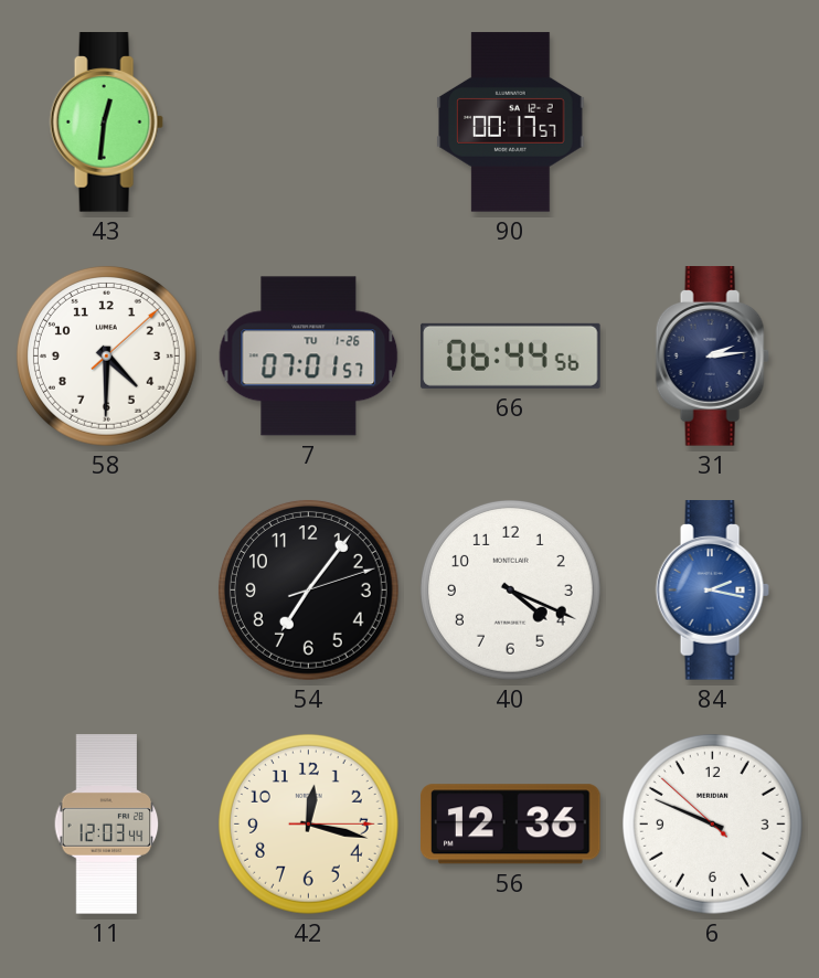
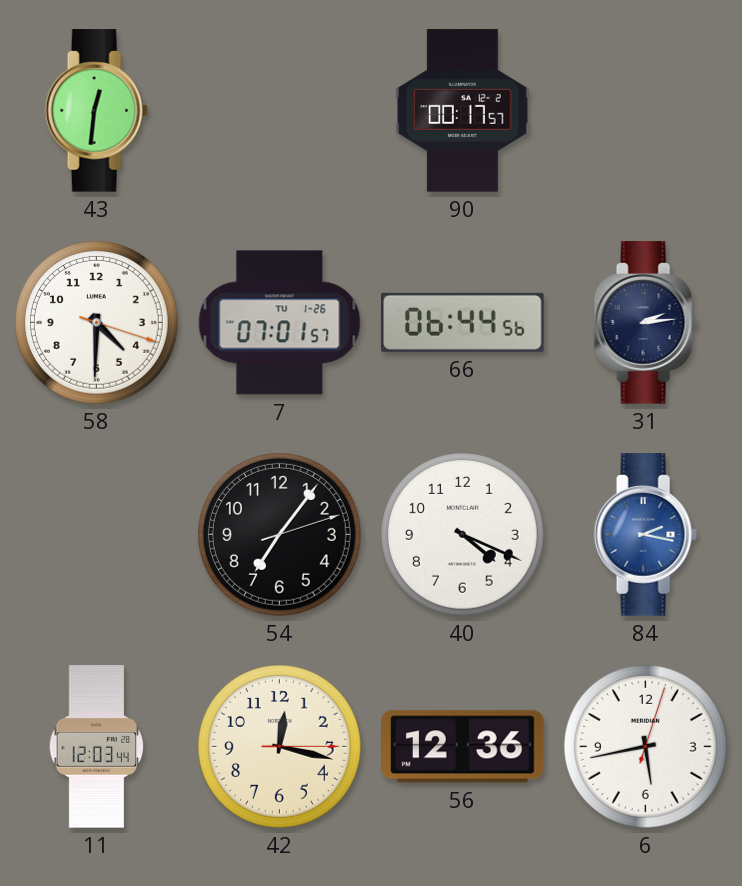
58: 4:30:08 -> 4:30:18
6: 9:48 -> 5:43
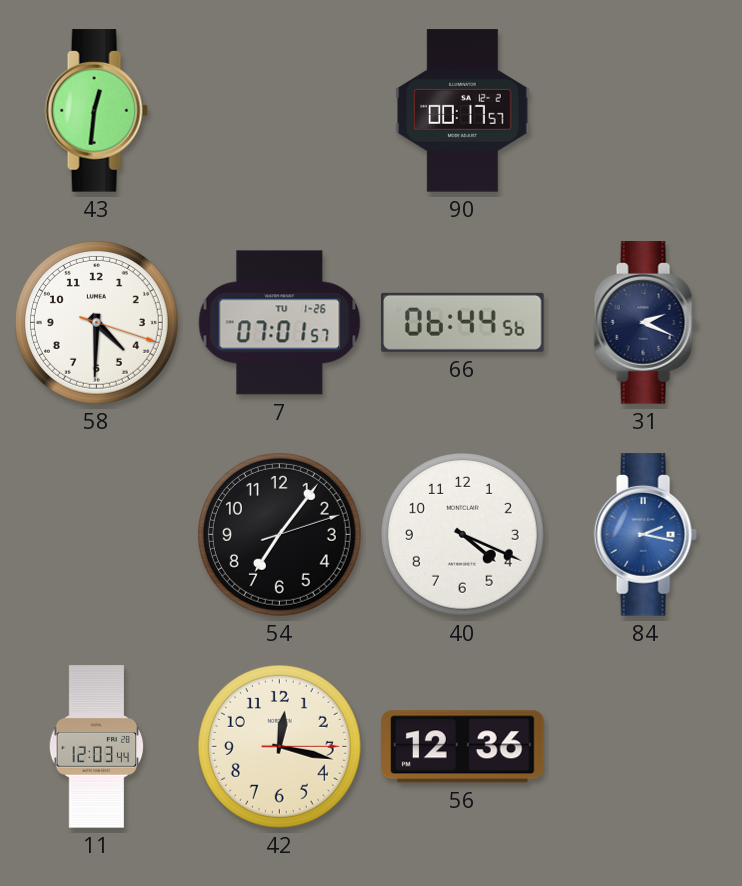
31: 2:14 -> 2:19
6: 5:43 -> none
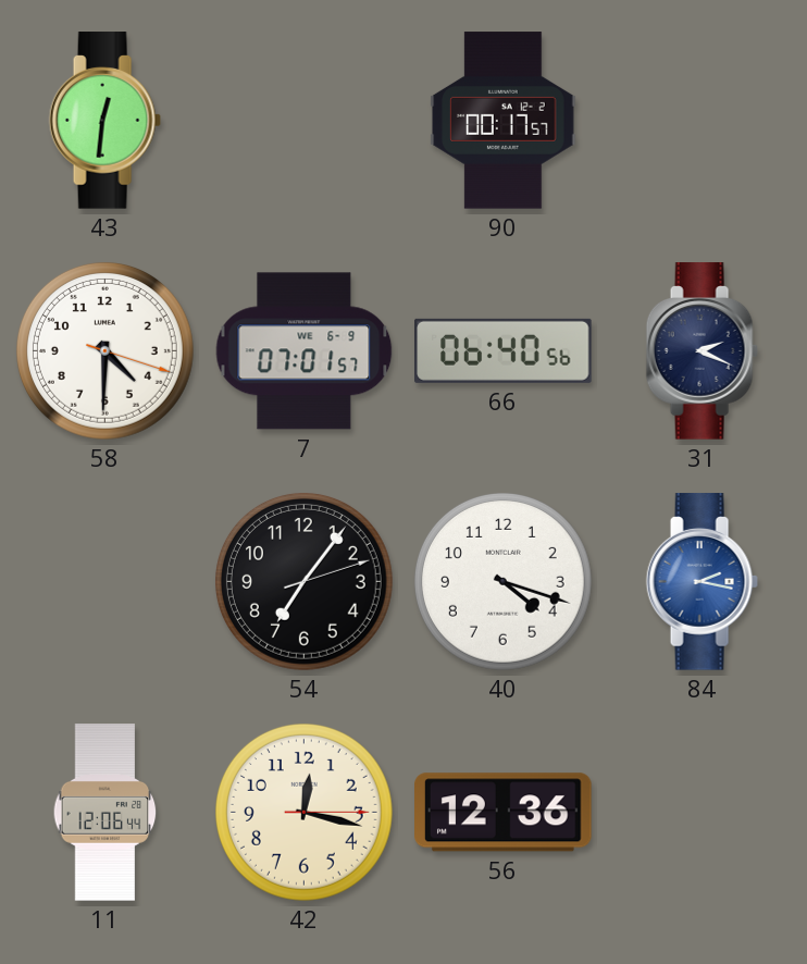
7 date: TU 1-26 -> WE 6-9
66: 06:44 -> 06:40
40: 4:19 -> 4:18
11: 12:03 -> 12:06
